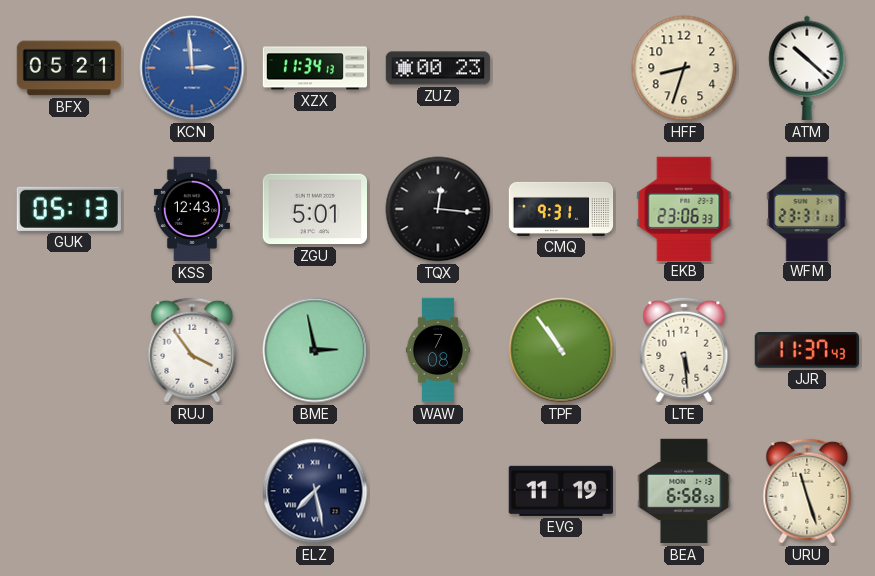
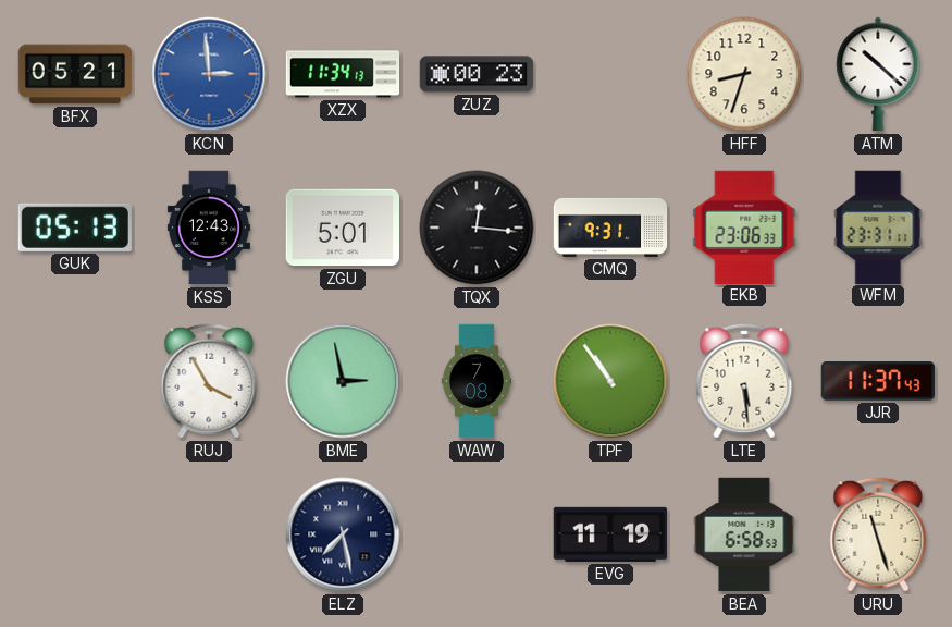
RUJ: 3:54 -> 3:55
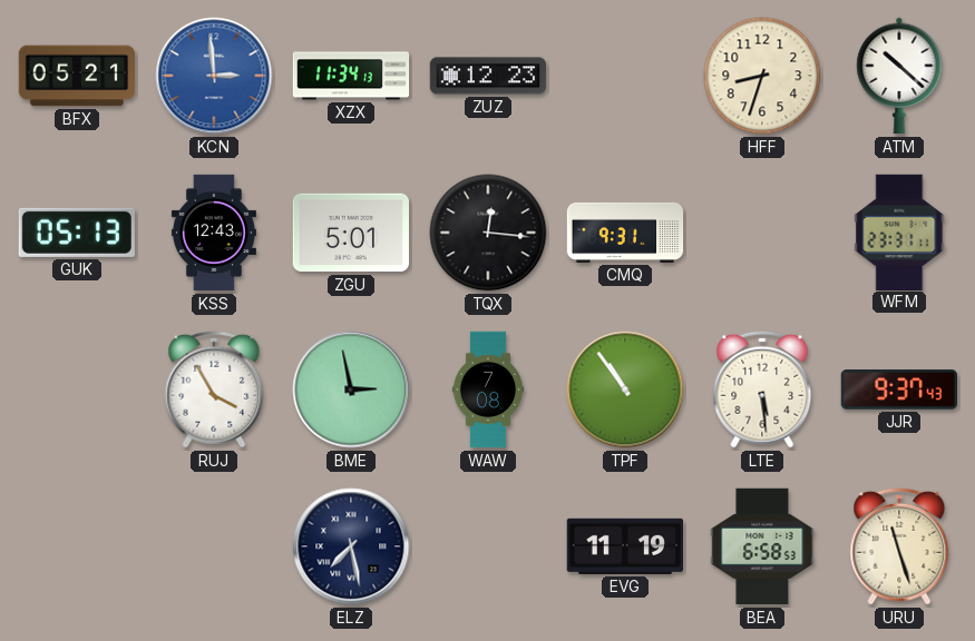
ZUZ: 00:23 -> 12:23
EKB: 23:06 -> none
JJR: 11:37 -> 9:37
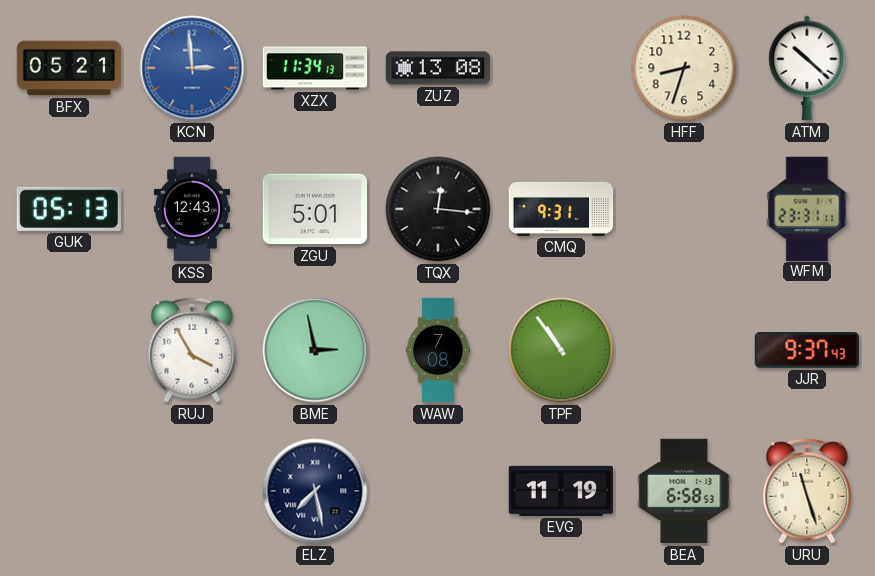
ZUZ: 12:23 -> 13:08
LTE: 5:29 -> none
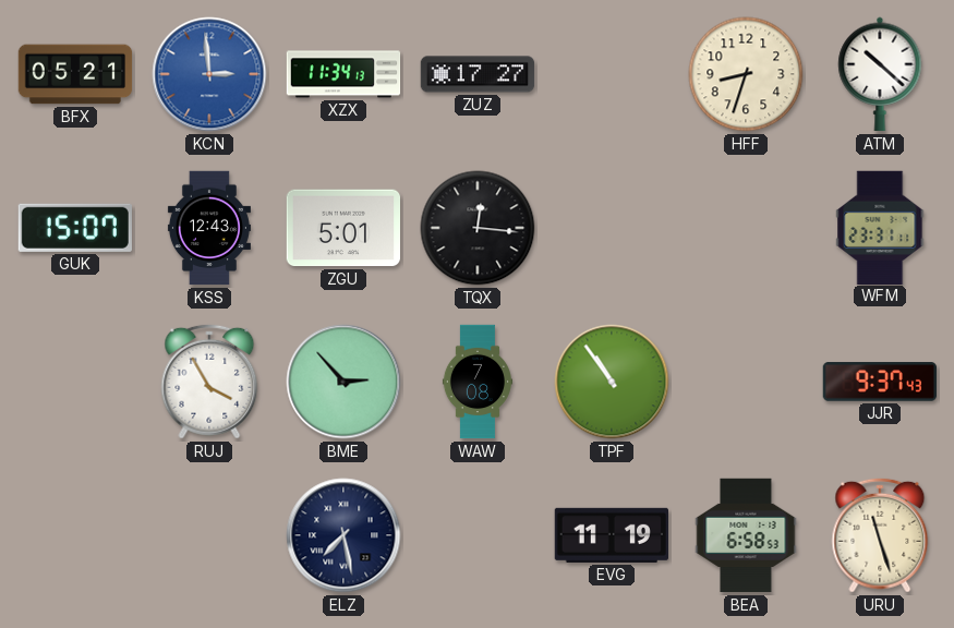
ZUZ: 13:08 -> 17:27
GUK: 05:13 -> 15:07
CMQ: 9:31 -> none
BME: 2:58 -> 2:53
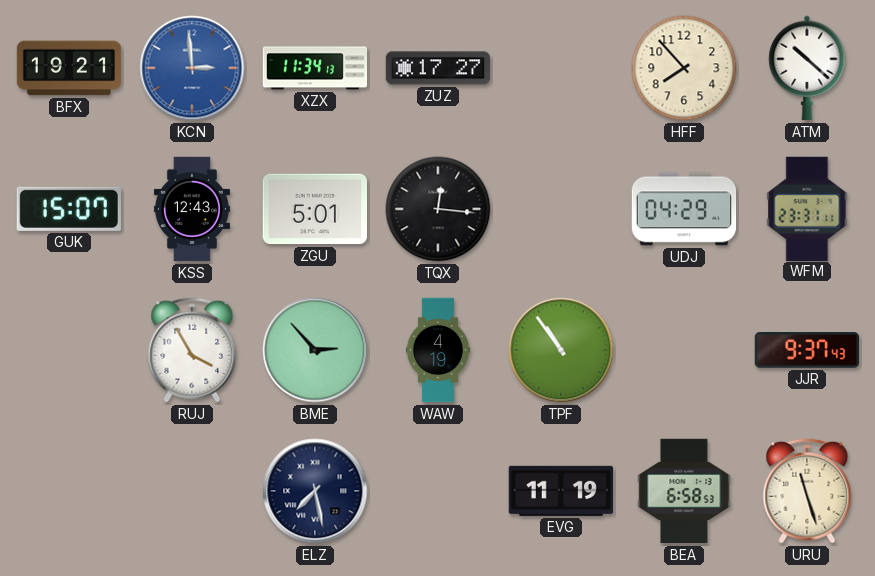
BFX: 05:21 -> 19:21
HFF: 8:33 -> 7:53
UDJ: none -> 04:29
WAW: 7:08 -> 4:19
